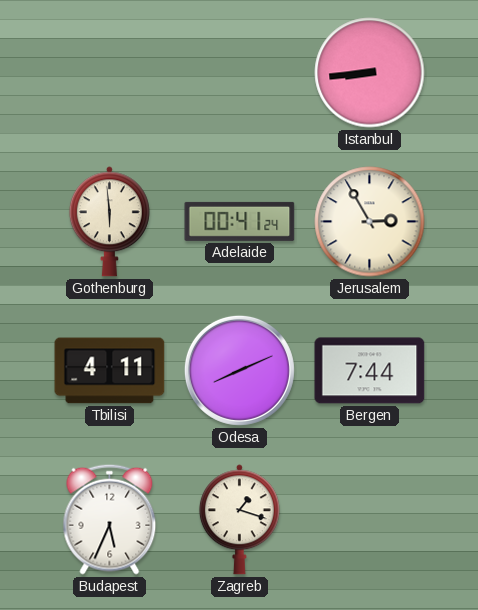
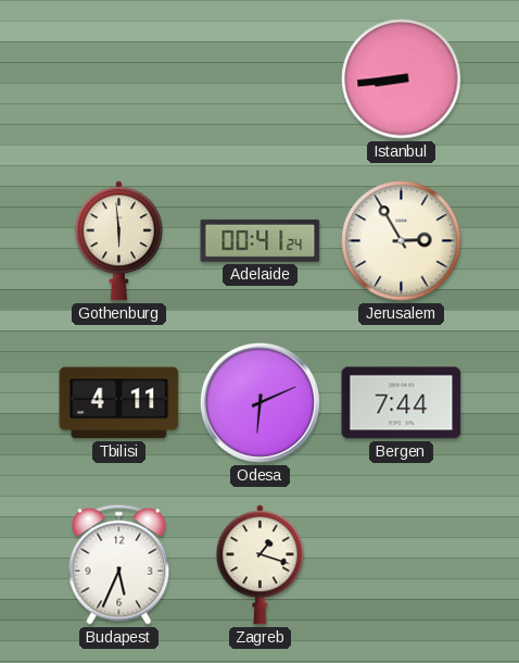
Odesa: 8:11 -> 6:11
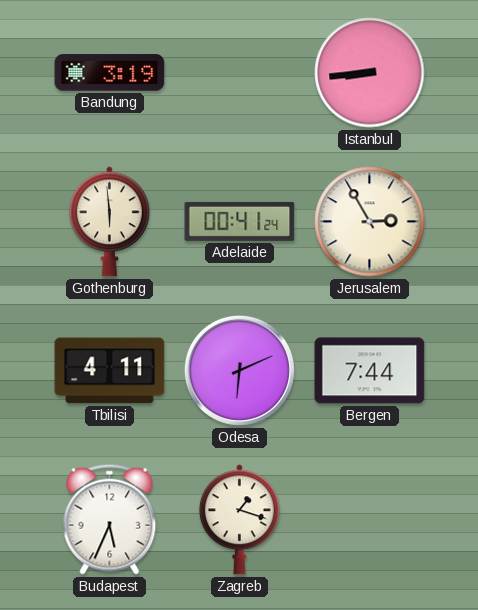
Bandung: none -> 3:19
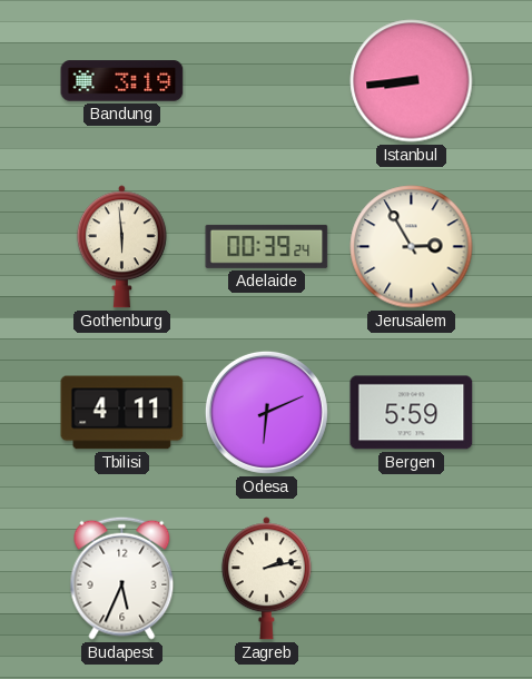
Adelaide: 00:41 -> 00:39
Bergen: 7:44 -> 5:59
Zagreb: 1:18 -> 2:13
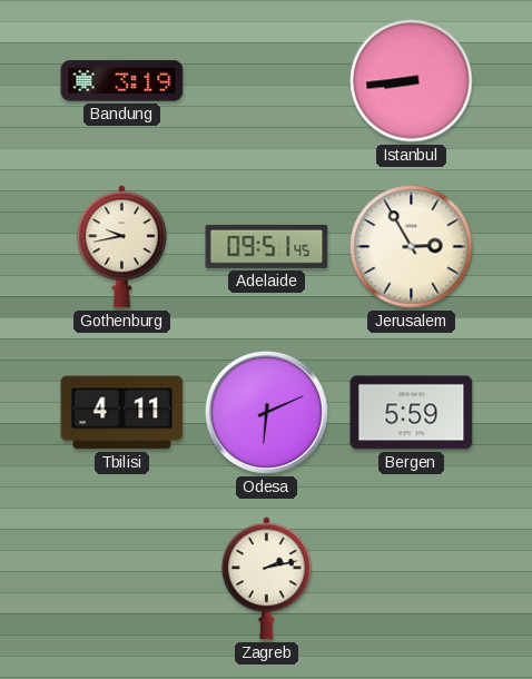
Gothenburg: 5:59 -> 9:43
Adelaide: 00:39 -> 09:51
Budapest: 5:34 -> none
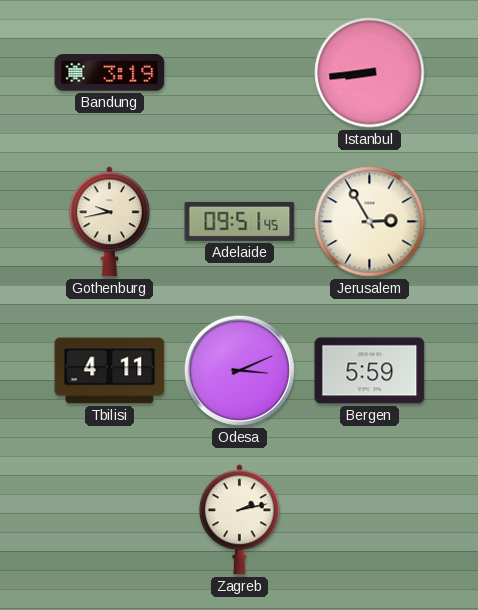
Odesa: 6:11 -> 3:11
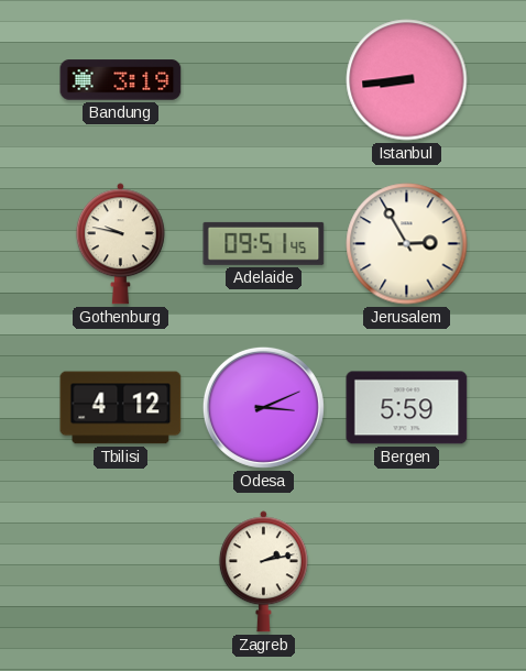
Gothenburg: 9:43 -> 9:47
Tbilisi: 4:11 -> 4:12
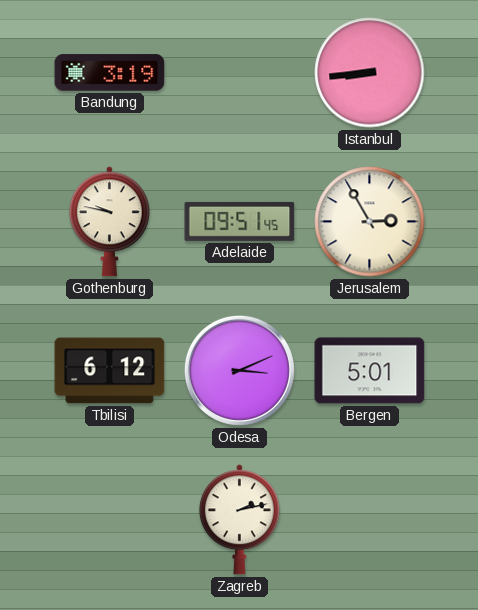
Tbilisi: 4:12 -> 6:12
Bergen: 5:59 -> 5:01
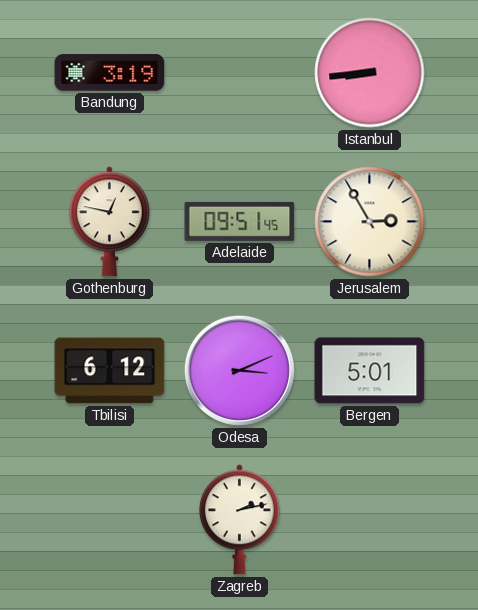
Gothenburg: 9:47 -> 12:47
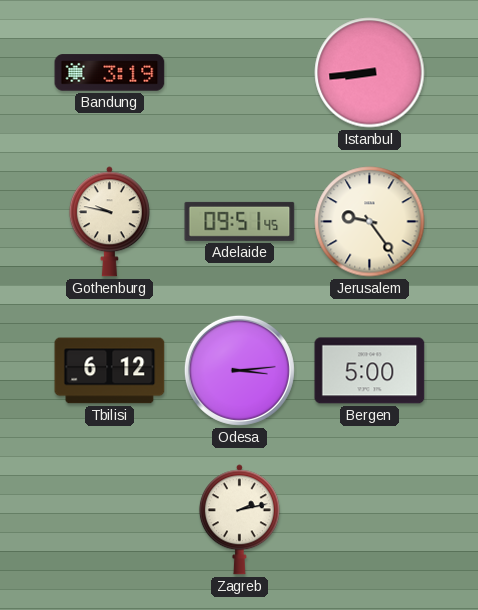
Gothenburg: 12:47 -> 9:47
Jerusalem: 2:55 -> 9:24
Odesa: 3:11 -> 3:14
Bergen: 5:01 -> 5:00
